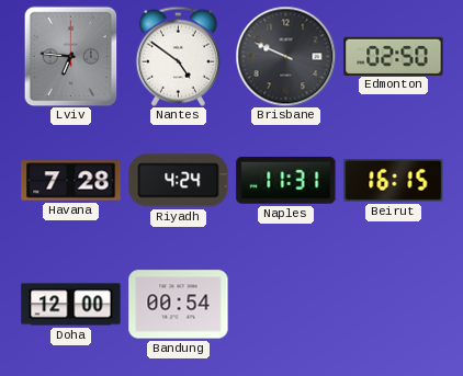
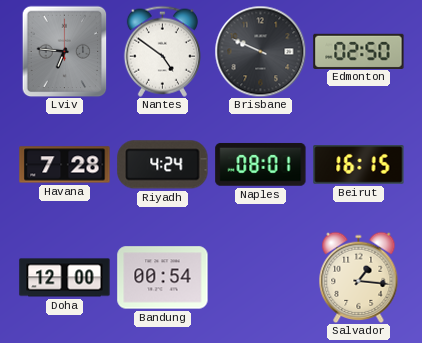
Naples: 11:31 -> 08:01
Salvador: none -> 1:16
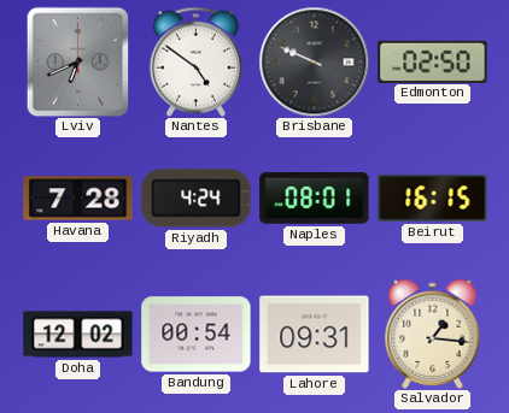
Lviv: 6:46 -> 6:41
Doha: 12:00 -> 12:02
Lahore: none -> 09:31
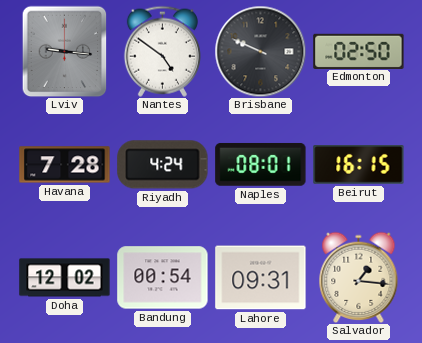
Lviv: 6:41 -> 9:16
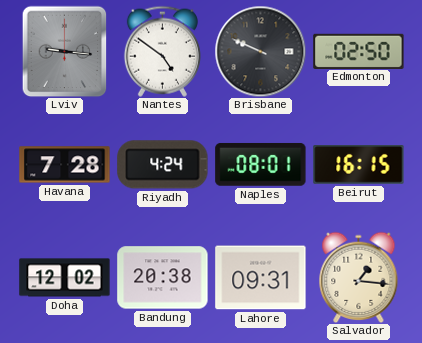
Bandung: 00:54 -> 20:38
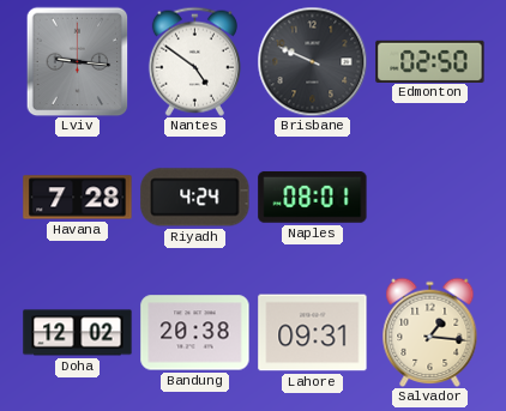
Beirut: 16:15 -> none
